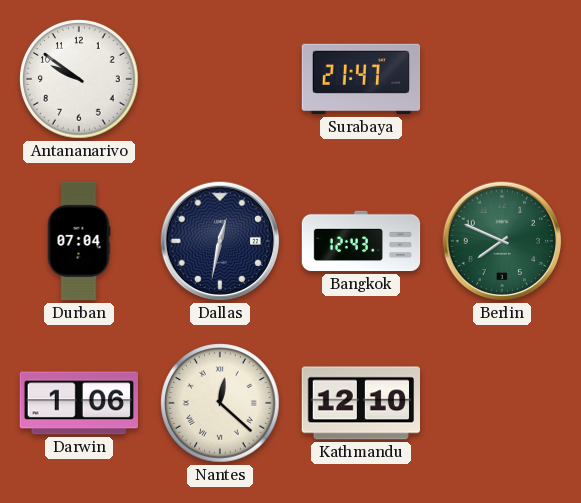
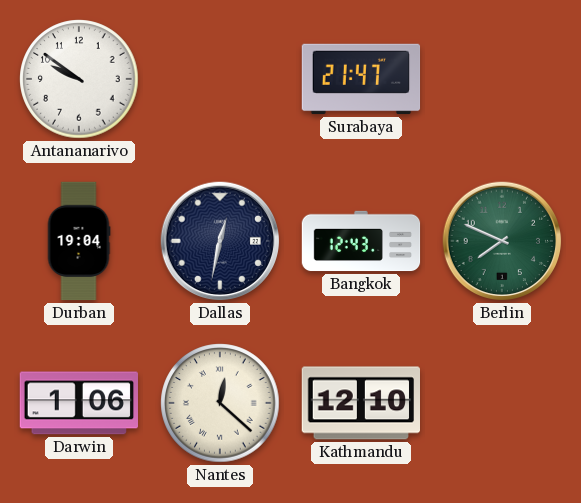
Durban: 07:04 -> 19:04
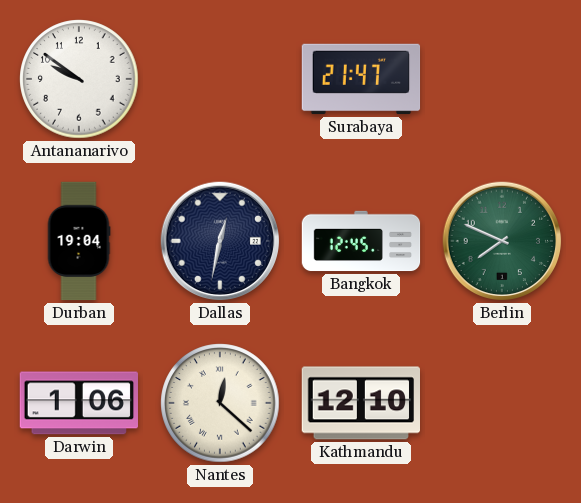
Bangkok: 12:43 -> 12:45
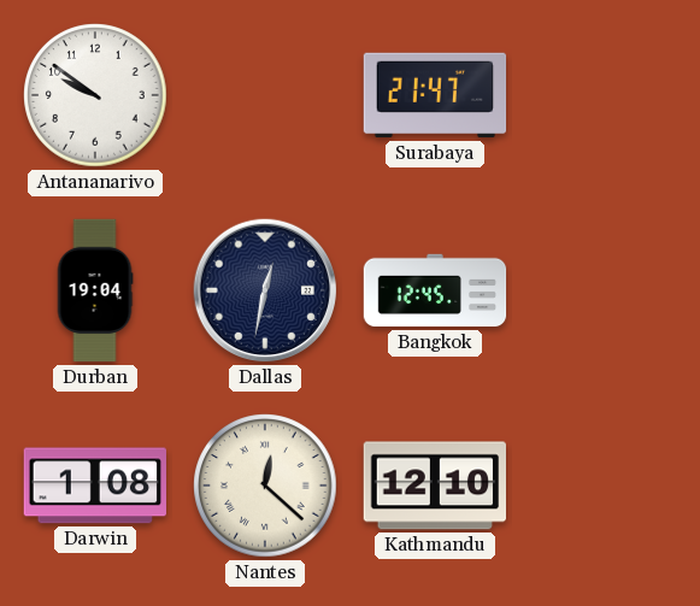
Berlin: 7:49 -> none
Darwin: 1:06 -> 1:08
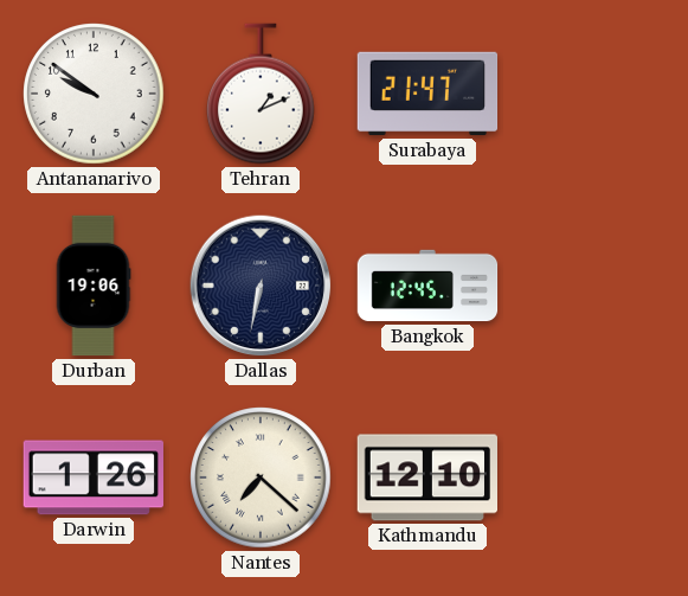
Tehran: none -> 1:11
Durban: 19:04 -> 19:06
Dallas: 12:32 -> 6:32
Darwin: 1:08 -> 1:26
Nantes: 12:22 -> 7:22
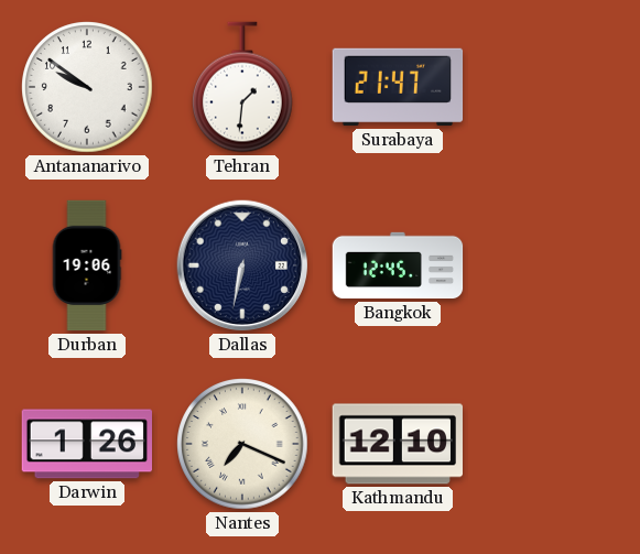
Tehran: 1:11 -> 1:31
Nantes: 7:22 -> 7:19
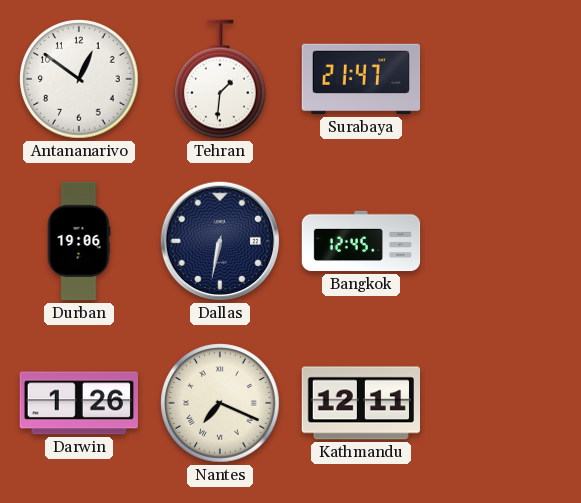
Antananarivo: 9:51 -> 12:51
Kathmandu: 12:10 -> 12:11
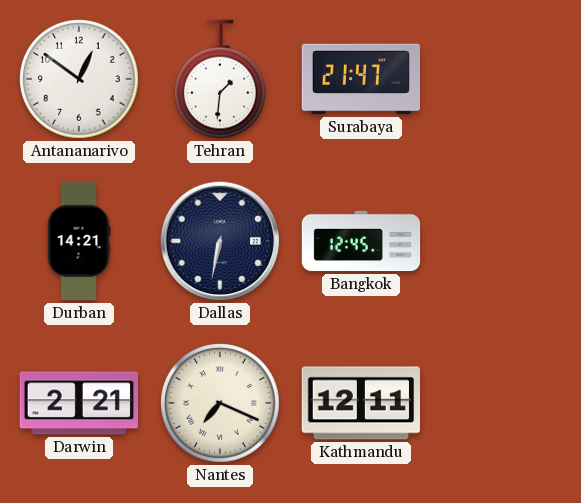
Durban: 19:06 -> 14:21
Darwin: 1:26 -> 2:21
